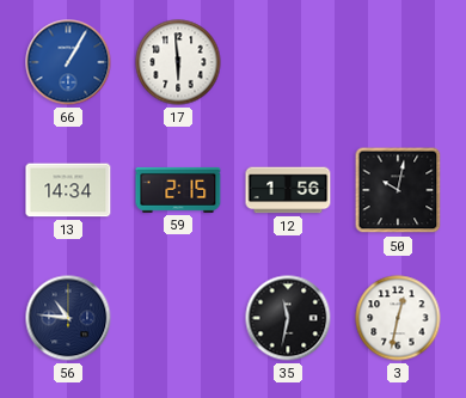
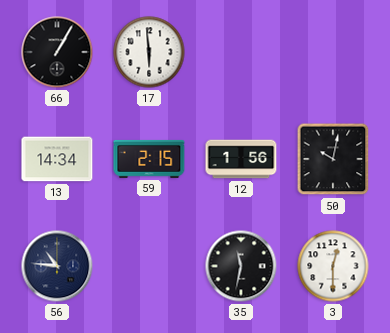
66 dial: blue -> black
3: 12:32 -> 12:30
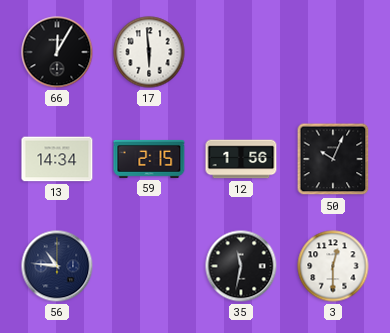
66: 1:05 -> 12:05
50: 10:02 -> 10:04
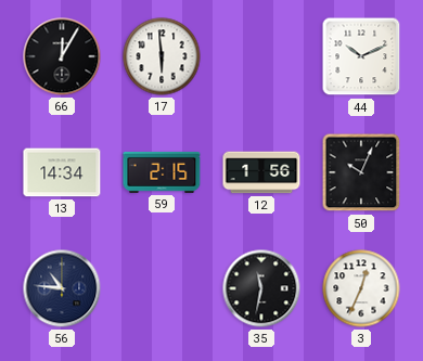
44: none -> 10:11
3: 12:30 -> 12:34
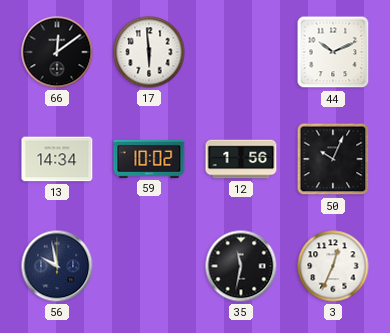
66: 12:05 -> 12:09
59: 2:15 -> 10:02
56: 10:46 -> 9:58
